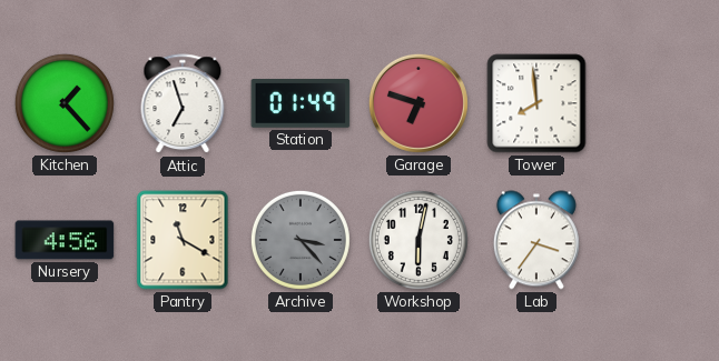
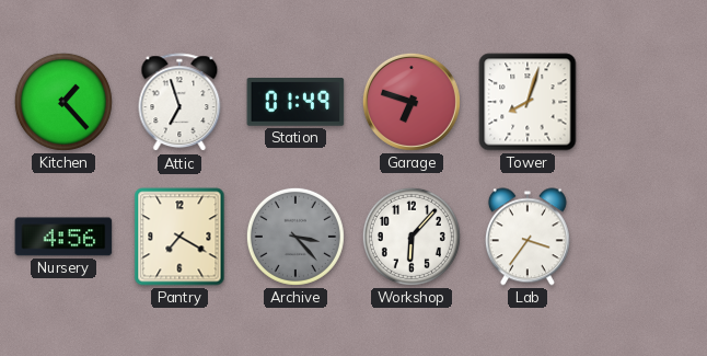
Tower: 7:59 -> 8:03
Pantry: 11:20 -> 7:20
Workshop: 6:02 -> 6:07
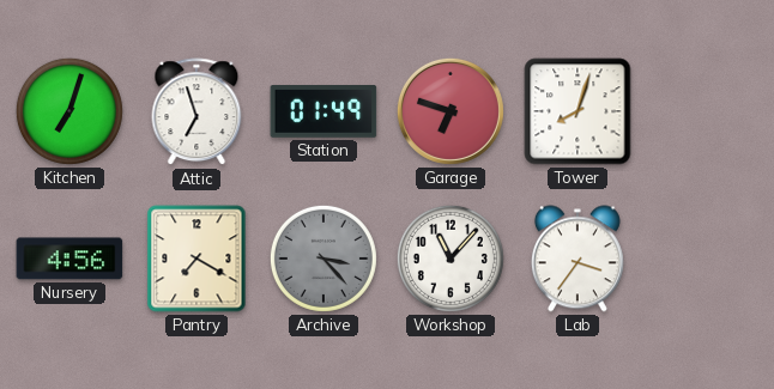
Kitchen: 1:23 -> 7:03
Workshop: 6:07 -> 11:07
